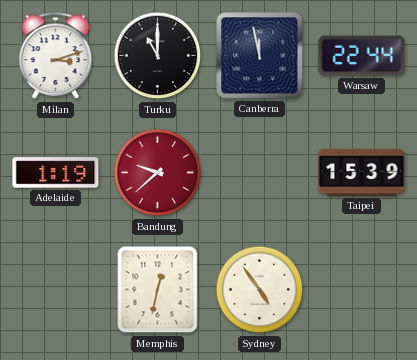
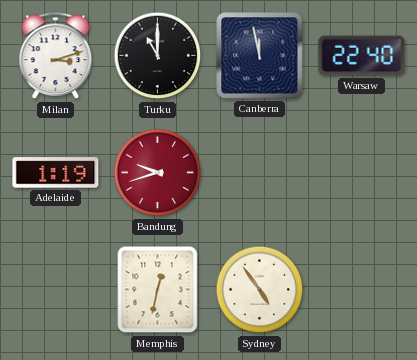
Warsaw: 22:44 -> 22:40
Bandung: 9:38 -> 9:42
Taipei: 15:39 -> none
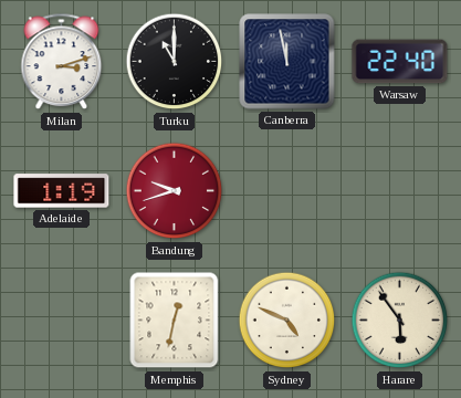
Sydney: 4:54 -> 4:49
Harare: none -> 5:54
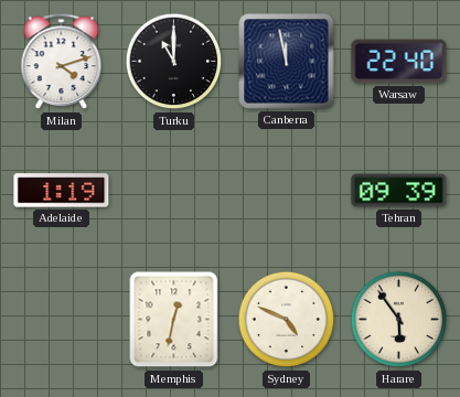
Milan: 3:12 -> 4:12
Bandung: 9:42 -> none
Tehran: none -> 09:39
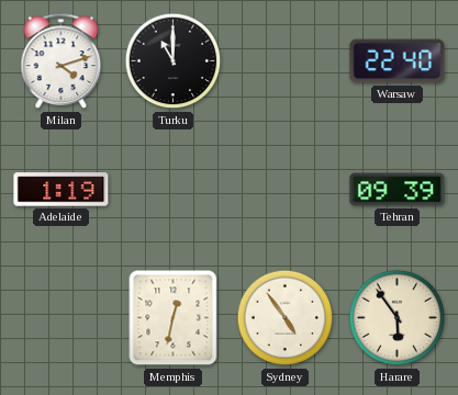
Canberra: 11:58 -> none
Sydney: 4:49 -> 4:54
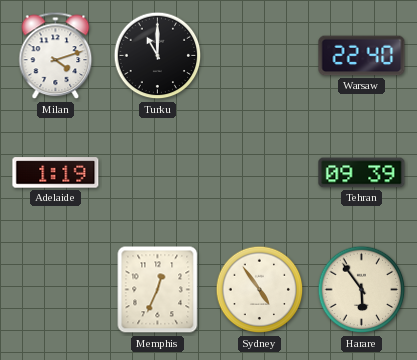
Memphis: 12:32 -> 12:34
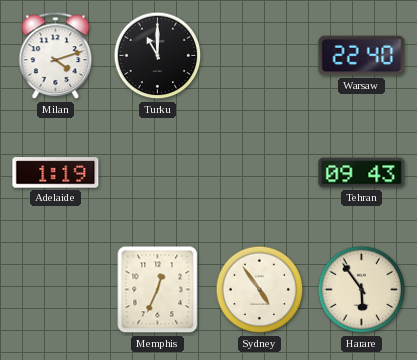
Tehran: 09:39 -> 09:43
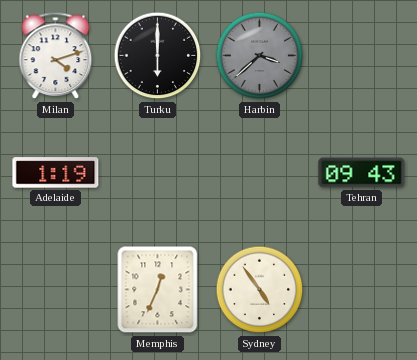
Turku: 11:00 -> 6:00
Harbin: none -> 3:38
Warsaw: 22:40 -> none
Harare: 5:54 -> none
